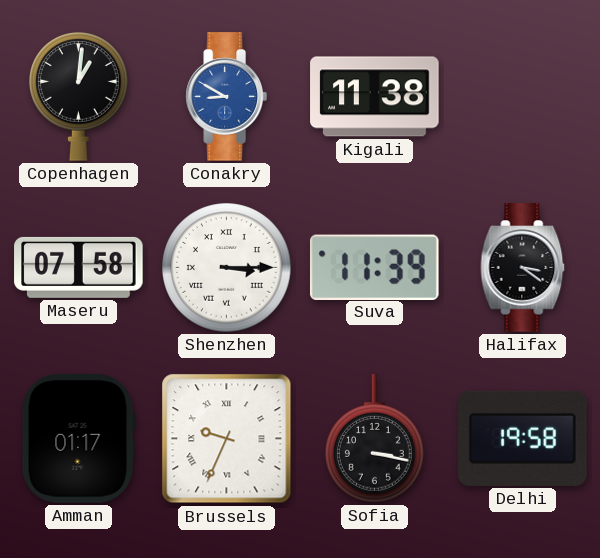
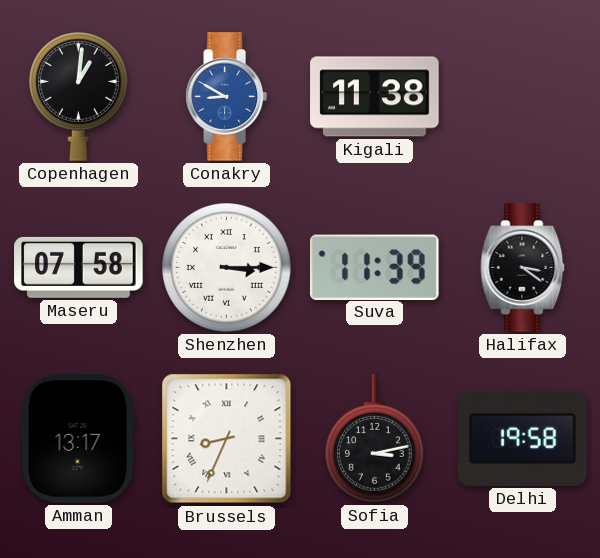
Amman: 01:17 -> 13:17
Brussels: 9:34 -> 8:34
Sofia: 3:17 -> 3:13
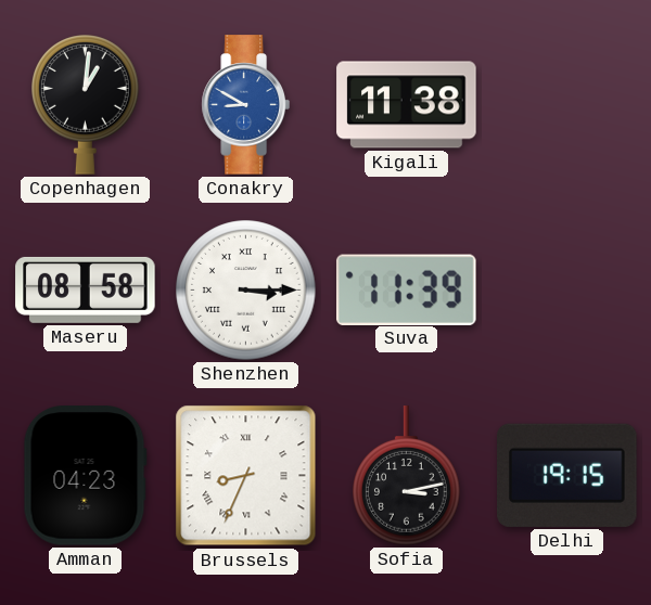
Maseru: 07:58 -> 08:58
Halifax: 3:21 -> none
Amman: 13:17 -> 04:23
Delhi: 19:58 -> 19:15
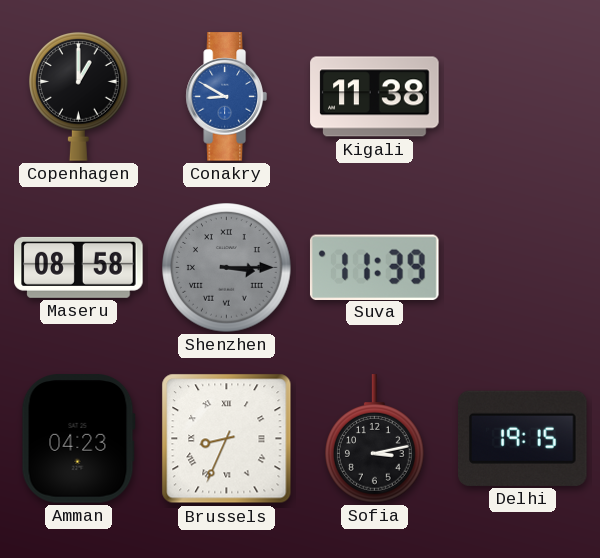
Copenhagen: 1:01 -> 1:00
Shenzhen dial: white -> grey
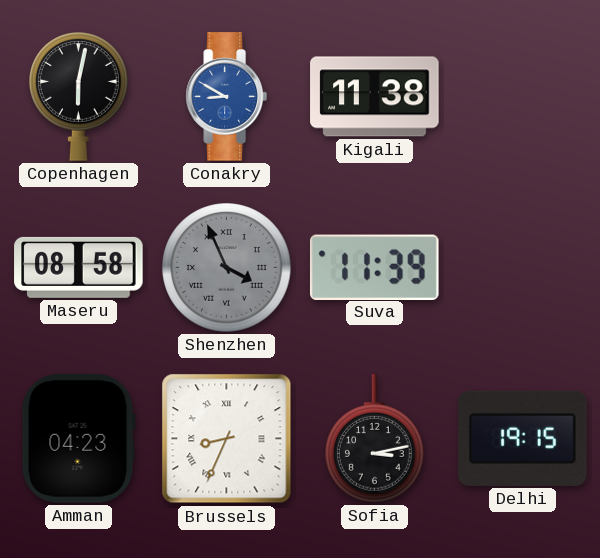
Copenhagen: 1:00 -> 6:02
Shenzhen: 3:15 -> 3:56
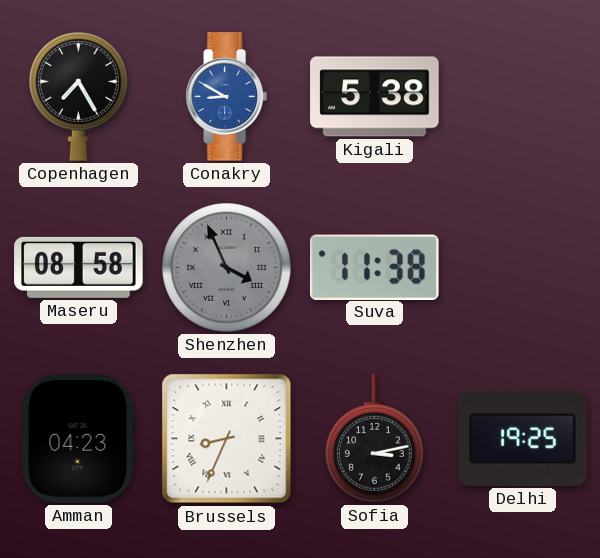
Copenhagen: 6:02 -> 7:25
Kigali: 11:38 -> 5:38
Suva: 11:39 -> 11:38
Delhi: 19:15 -> 19:25
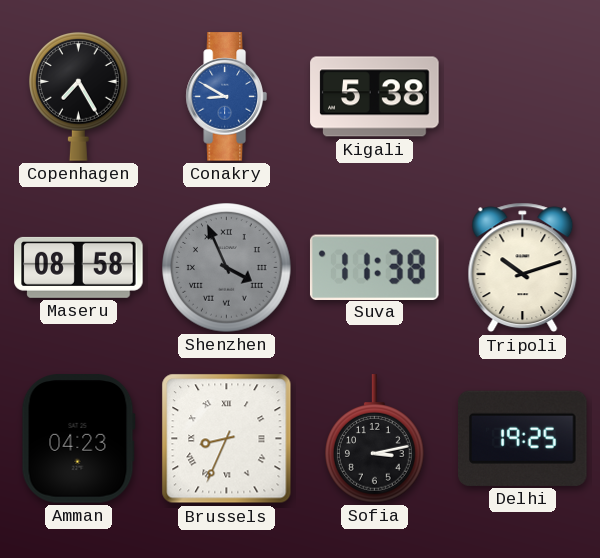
Tripoli: none -> 10:12
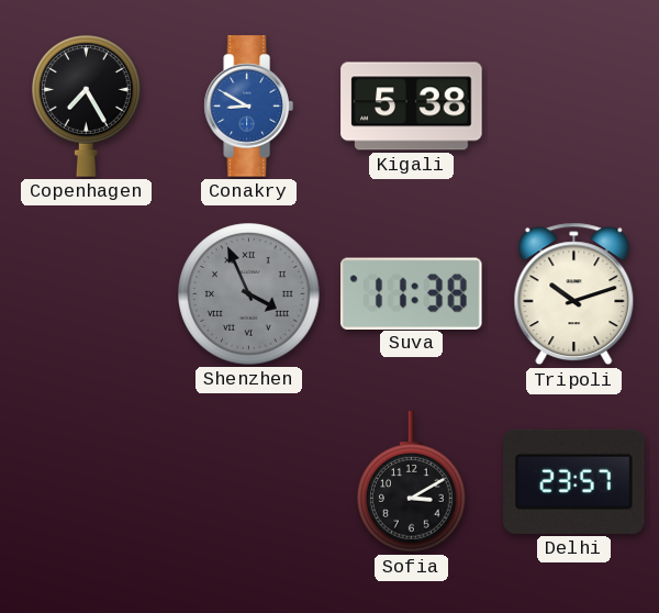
Maseru: 08:58 -> none
Amman: 04:23 -> none
Brussels: 8:34 -> none
Sofia: 3:13 -> 3:10
Delhi: 19:25 -> 23:57
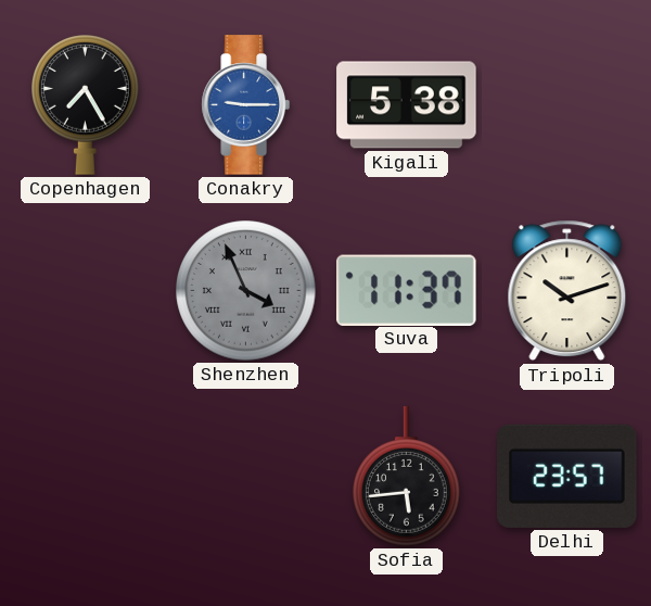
Conakry: 8:50 -> 9:15
Suva: 11:38 -> 11:37
Sofia: 3:10 -> 5:44
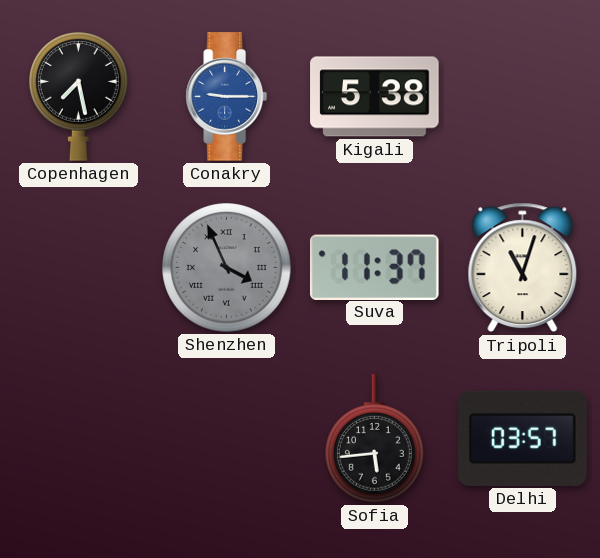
Copenhagen: 7:25 -> 7:28
Tripoli: 10:12 -> 11:03
Delhi: 23:57 -> 03:57
